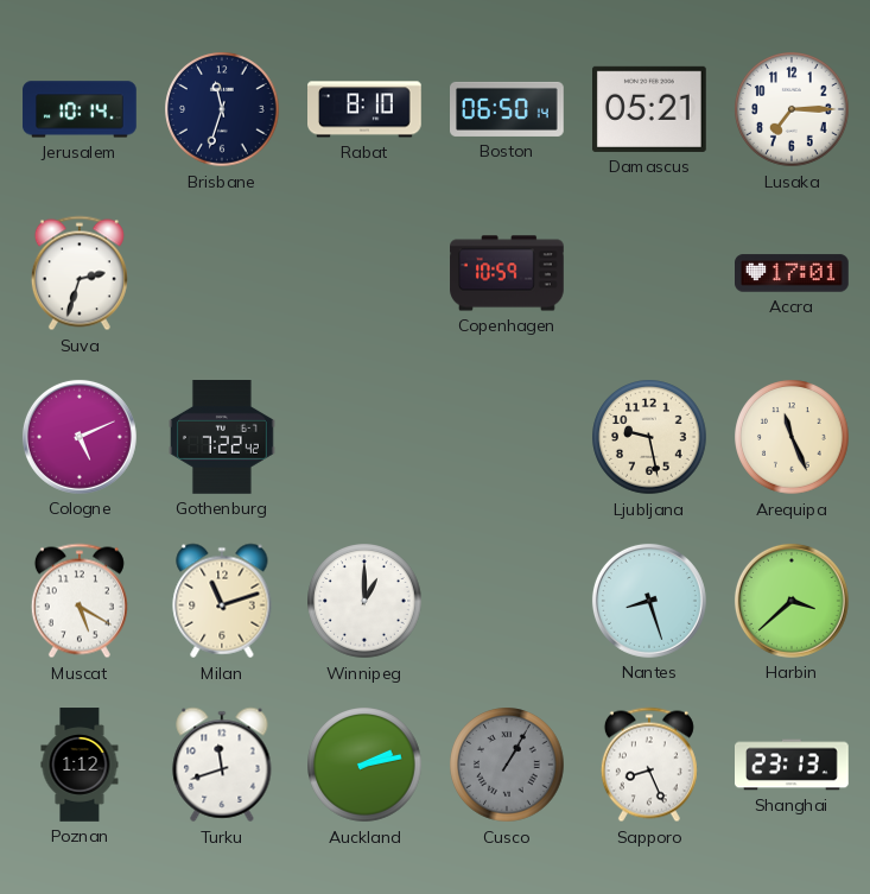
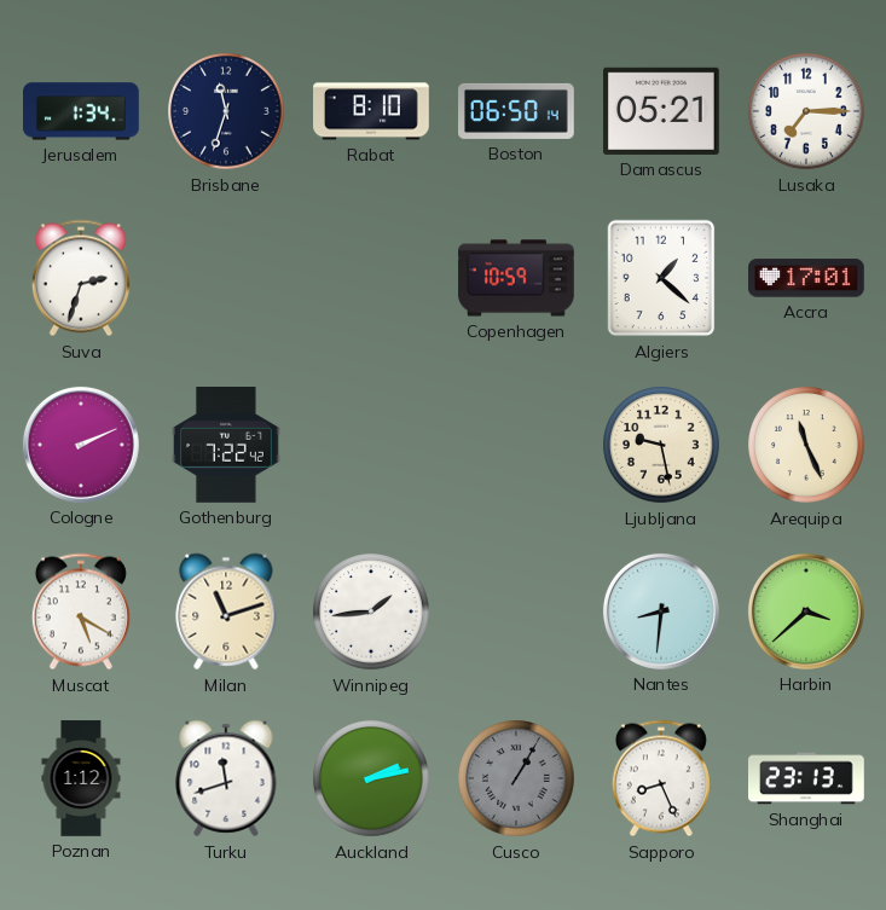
Jerusalem: 10:14 -> 1:34
Algiers: none -> 1:22
Cologne: 5:11 -> 2:11
Winnipeg: 1:00 -> 1:44
Nantes: 8:27 -> 8:31
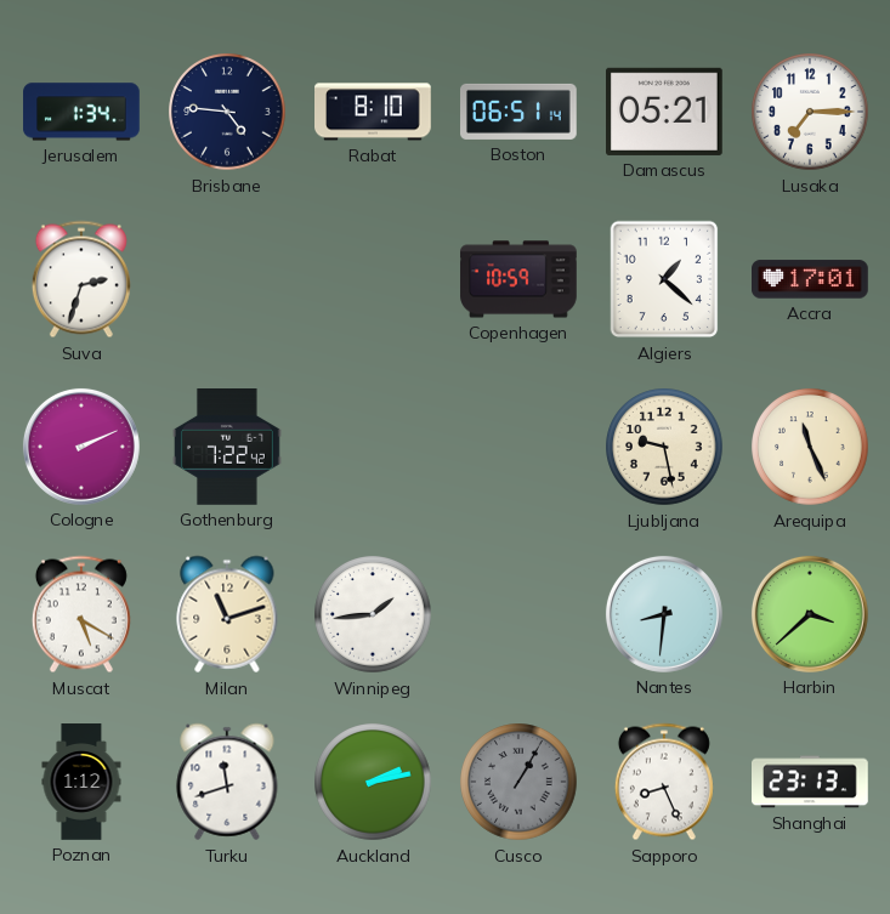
Brisbane: 11:33 -> 4:46
Boston: 06:50 -> 06:51
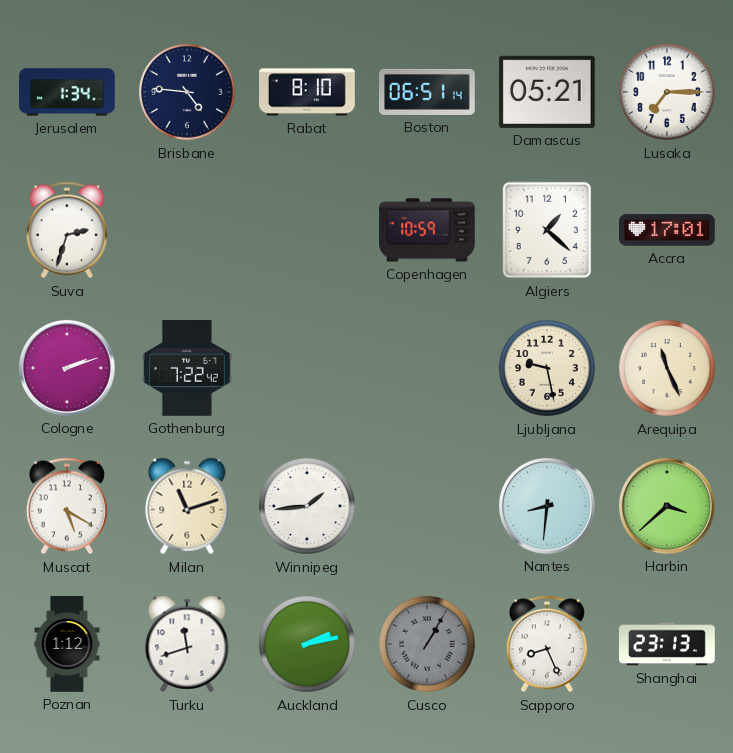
Cologne: 2:11 -> 2:12
